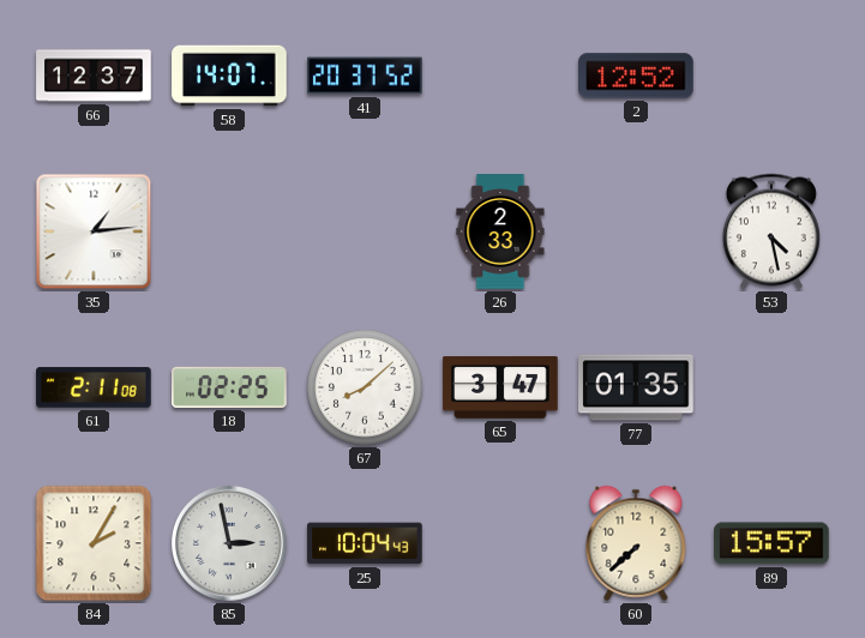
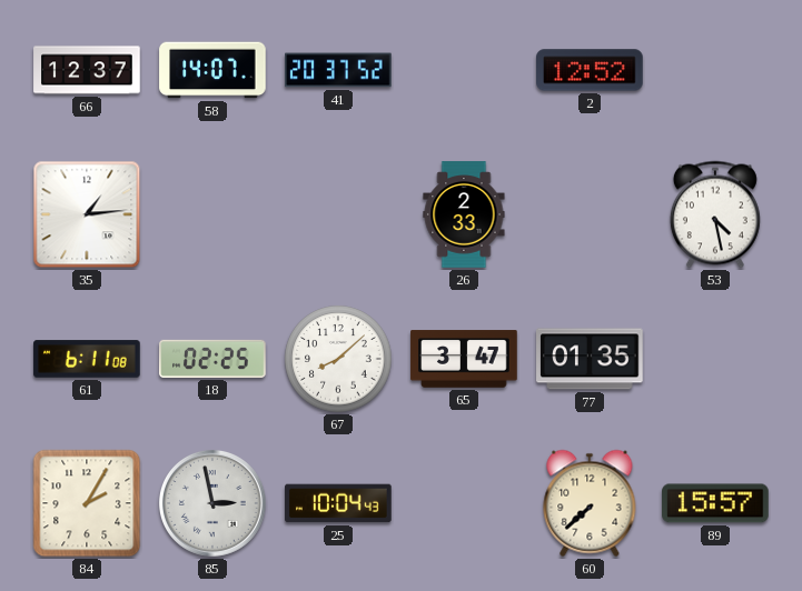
61: 2:11 -> 6:11
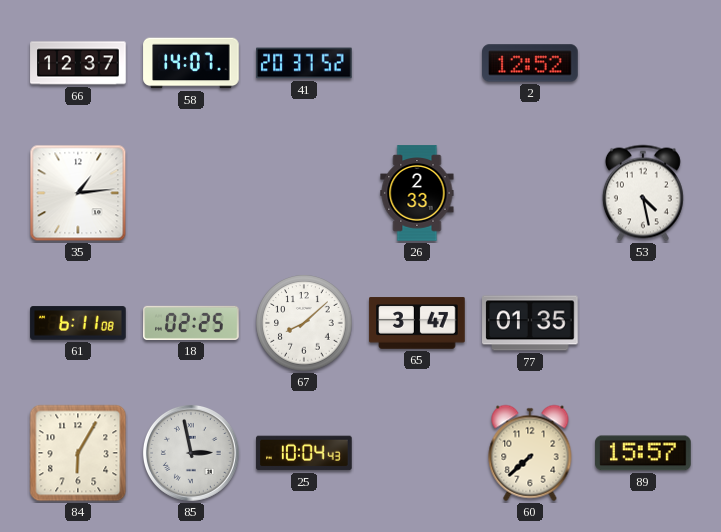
84: 2:05 -> 6:05
